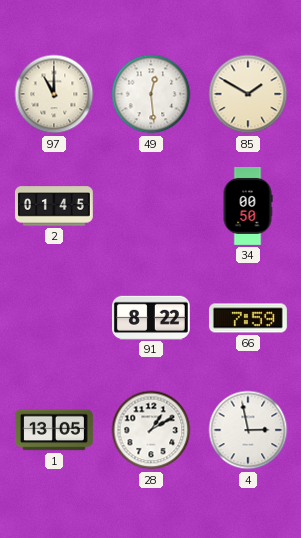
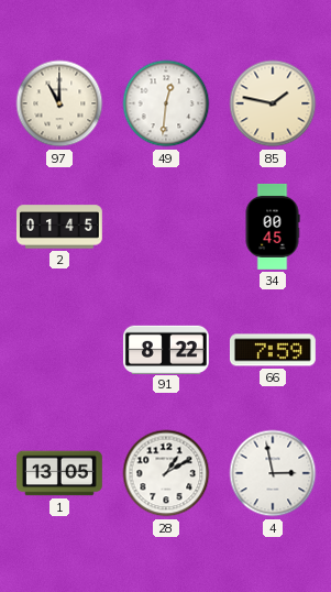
49: 12:29 -> 12:31
85: 1:50 -> 1:47
34: 00:50 -> 00:45
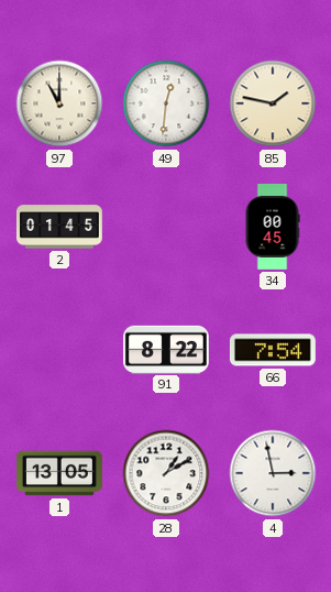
66: 7:59 -> 7:54
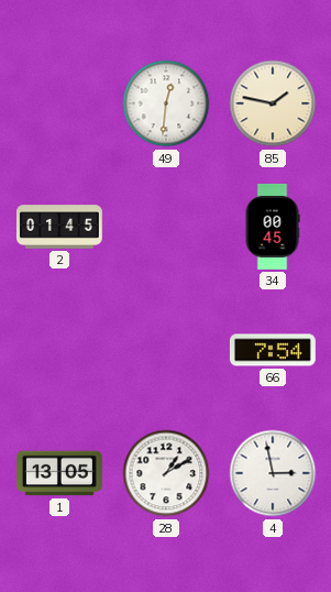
97: 11:00 -> none
91: 8:22 -> none
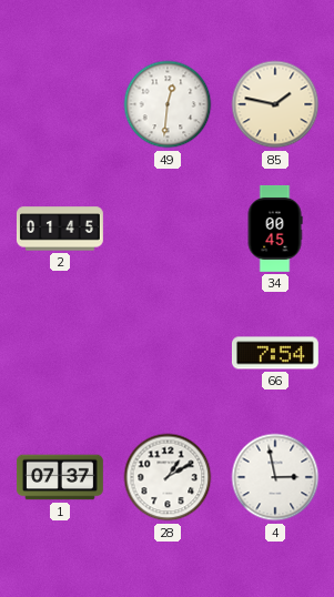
1: 13:05 -> 07:37
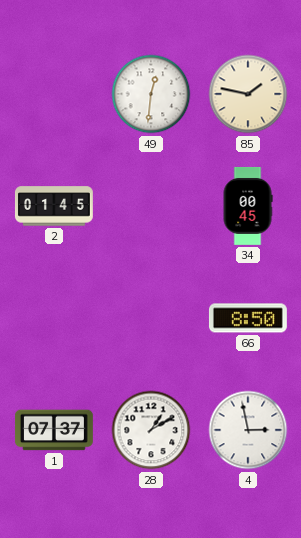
66: 7:54 -> 8:50
